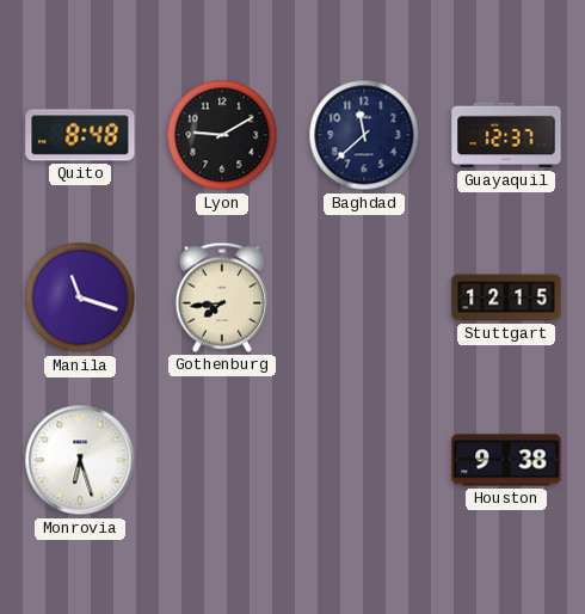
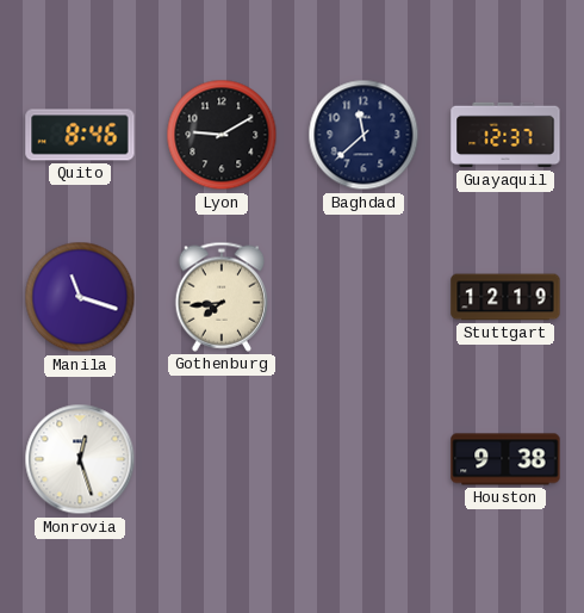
Quito: 8:48 -> 8:46
Stuttgart: 12:15 -> 12:19
Monrovia: 6:27 -> 12:27
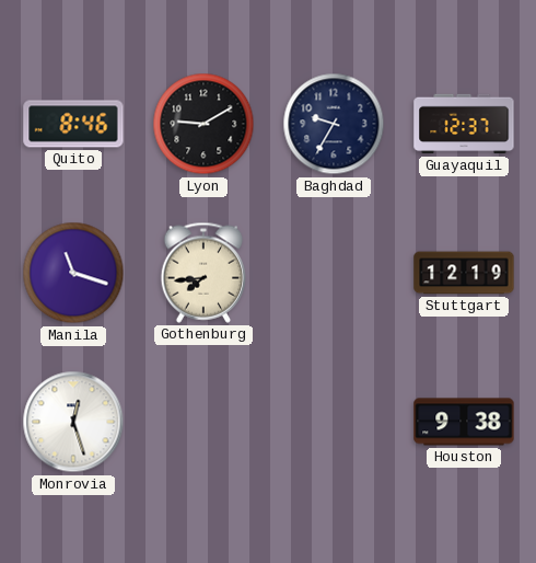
Baghdad: 11:38 -> 9:35
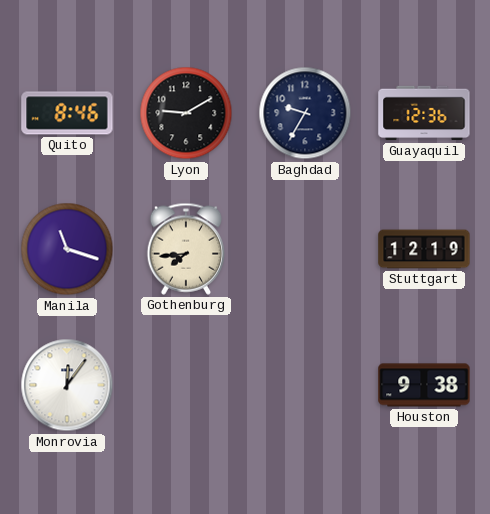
Guayaquil: 12:37 -> 12:36
Monrovia: 12:27 -> 12:06
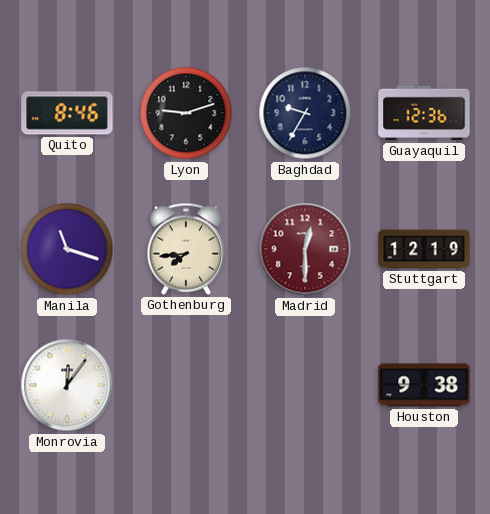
Lyon: 9:10 -> 9:12
Madrid: none -> 12:30
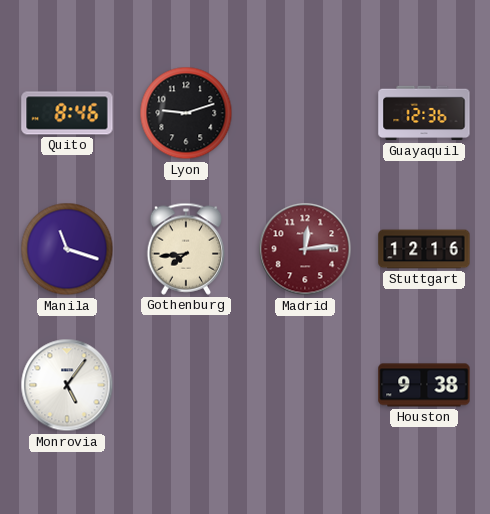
Baghdad: 9:35 -> none
Madrid: 12:30 -> 12:14
Stuttgart: 12:19 -> 12:16
Monrovia: 12:06 -> 5:06
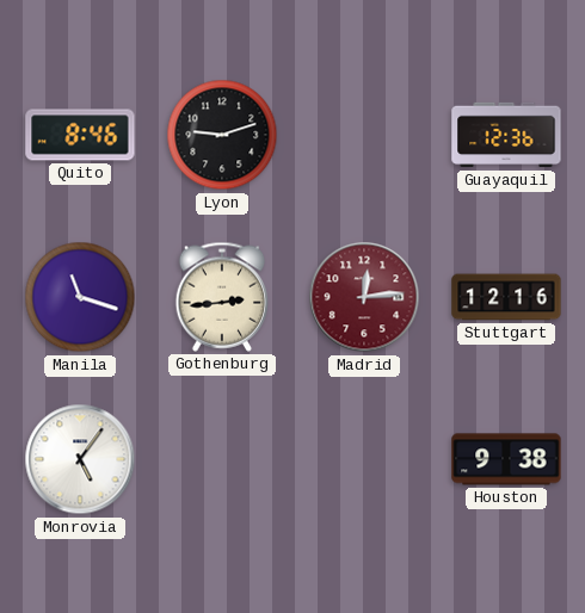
Gothenburg: 7:44 -> 2:44
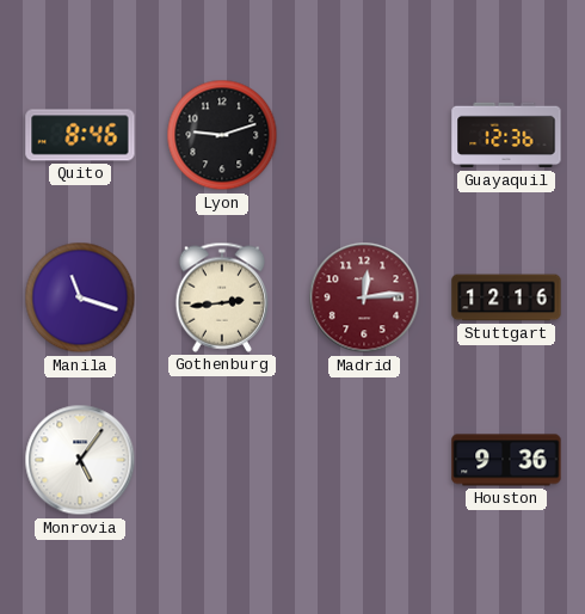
Houston: 9:38 -> 9:36
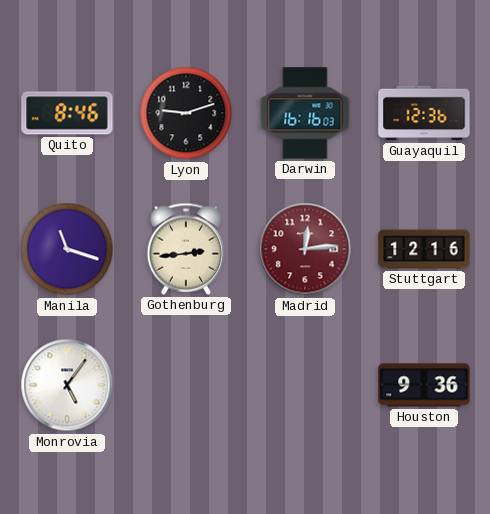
Darwin: none -> 16:16
